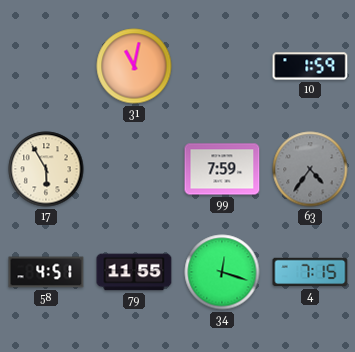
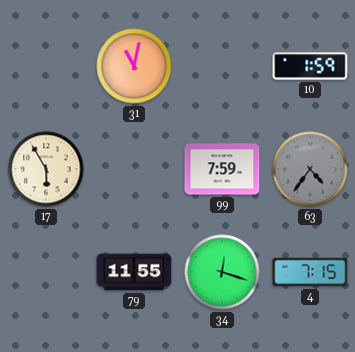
58: 4:51 -> none
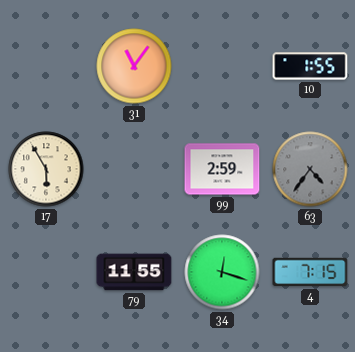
31: 11:02 -> 11:06
10: 1:59 -> 1:55
99: 7:59 -> 2:59
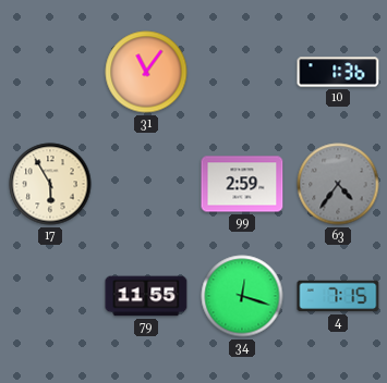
10: 1:55 -> 1:36
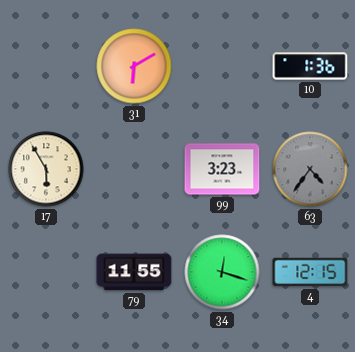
31: 11:06 -> 6:10
99: 2:59 -> 3:23
4: 7:15 -> 12:15
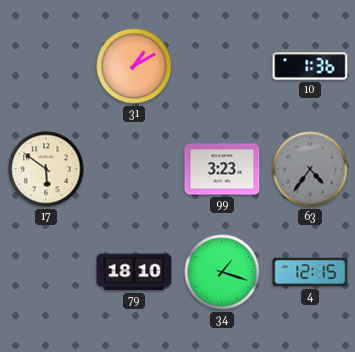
31: 6:10 -> 1:10
17: 5:55 -> 5:51
79: 11:55 -> 18:10
34: 12:18 -> 1:18
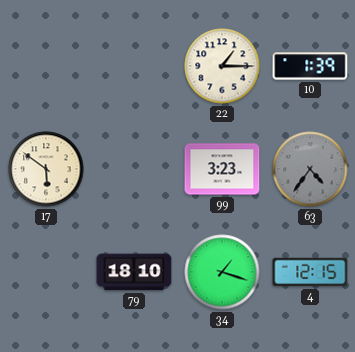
31: 1:10 -> none
22: none -> 1:15
10: 1:36 -> 1:39
